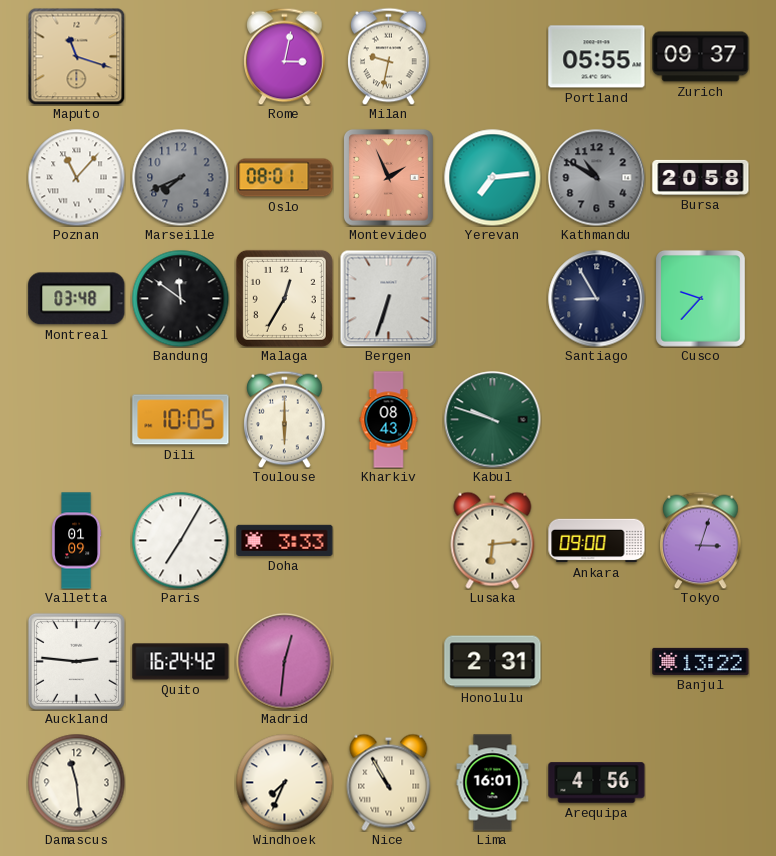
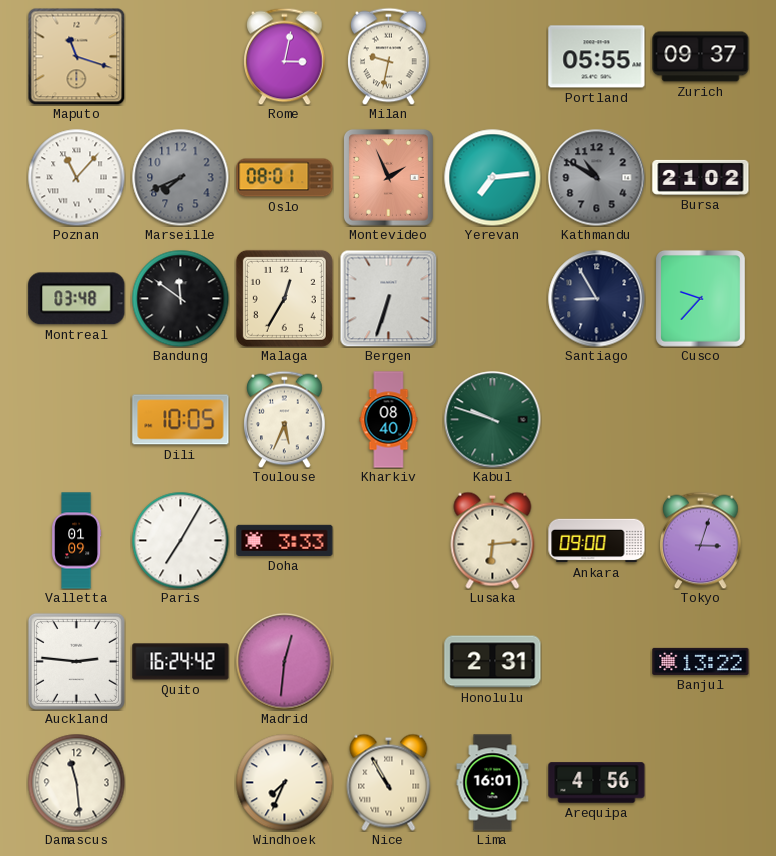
Bursa: 20:58 -> 21:02
Toulouse: 6:00 -> 5:34
Kharkiv: 08:43 -> 08:40
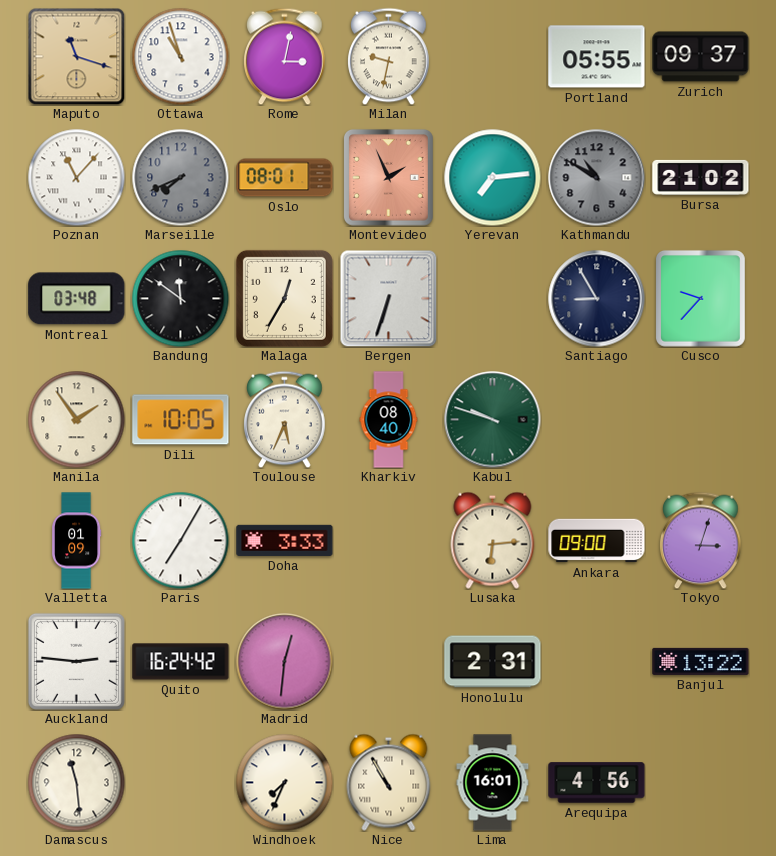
Ottawa: none -> 10:57
Manila: none -> 1:54
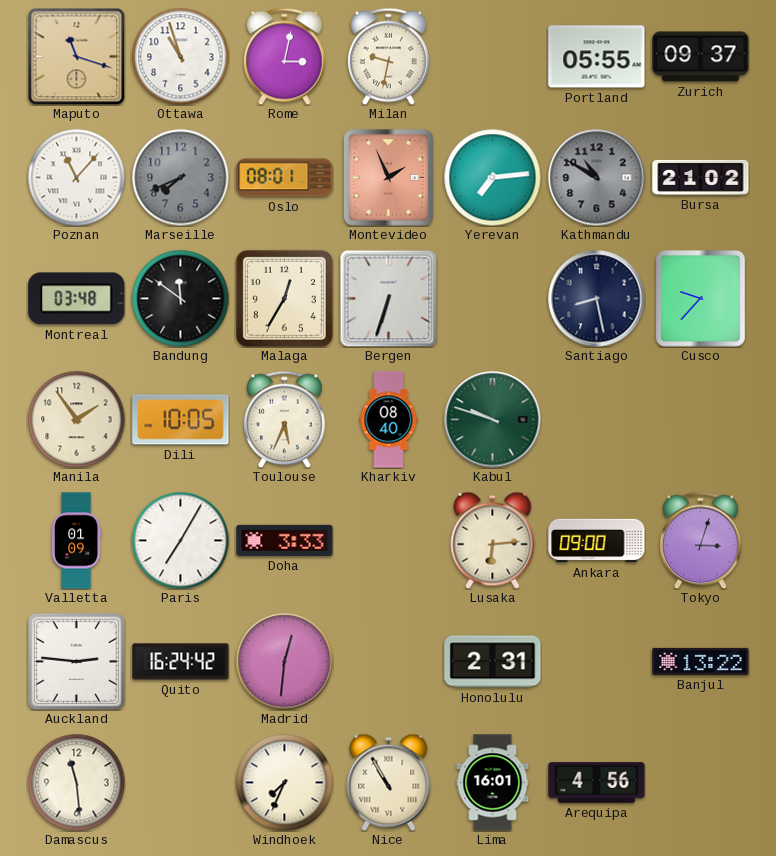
Santiago: 8:55 -> 8:28
